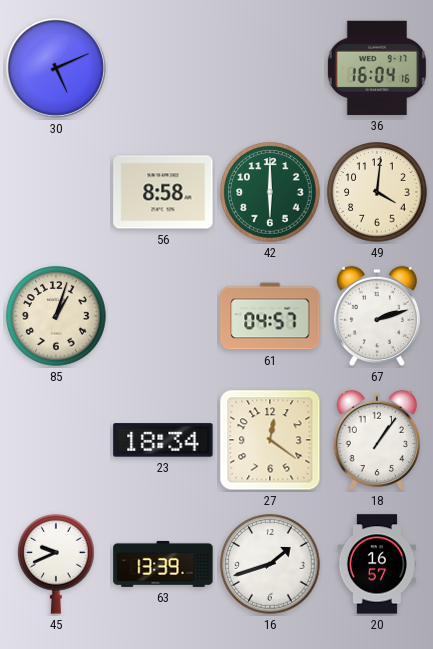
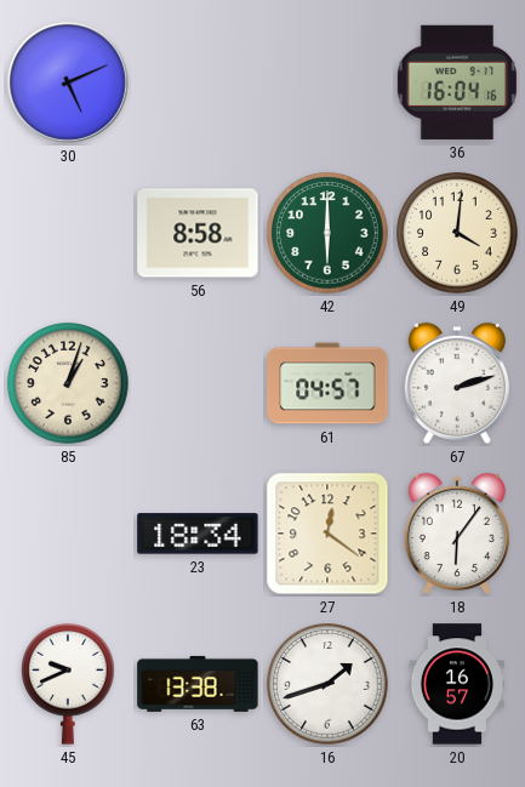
18: 1:06 -> 6:06
63: 13:39 -> 13:38
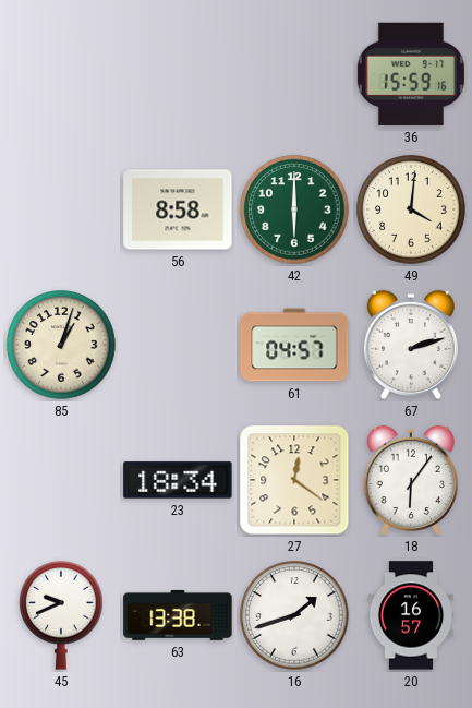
30: 5:11 -> none
36: 16:04 -> 15:59
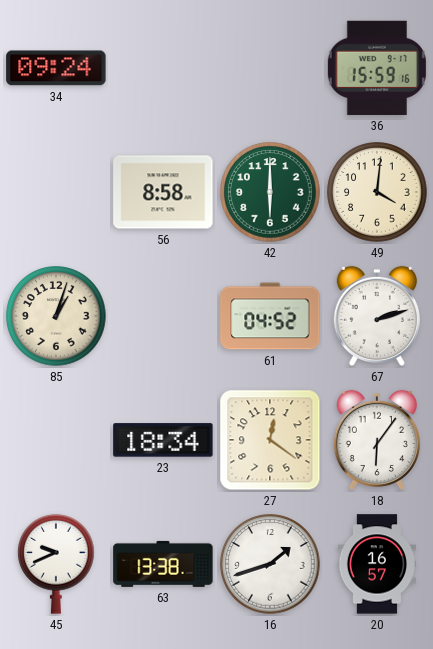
34: none -> 09:24
61: 04:57 -> 04:52
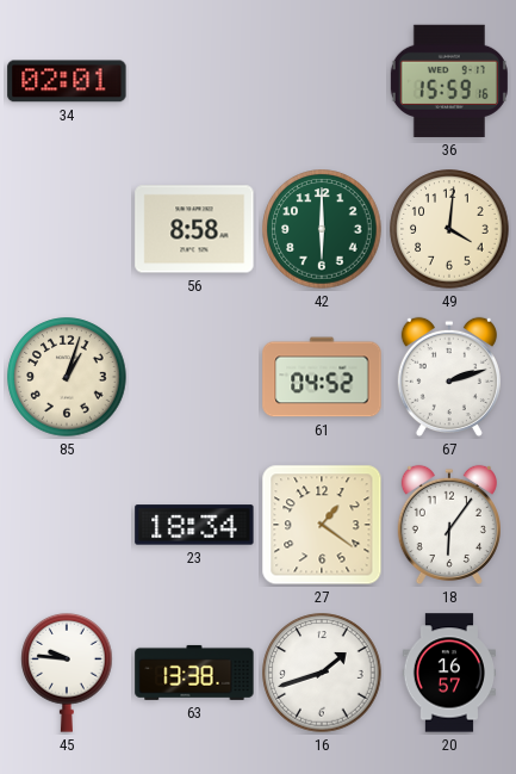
34: 09:24 -> 02:01
27: 12:21 -> 1:21
45: 9:41 -> 9:46
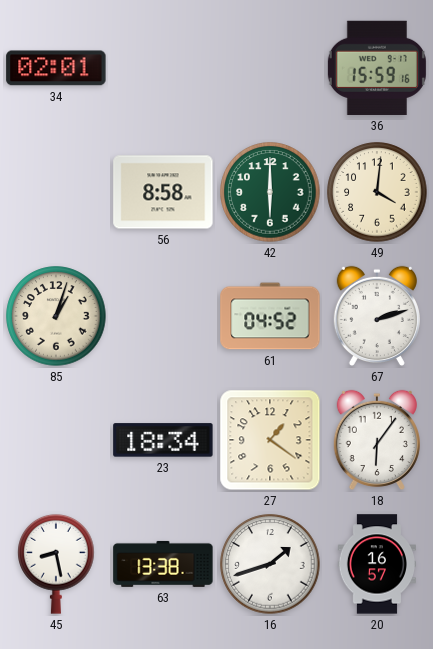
45: 9:46 -> 8:28
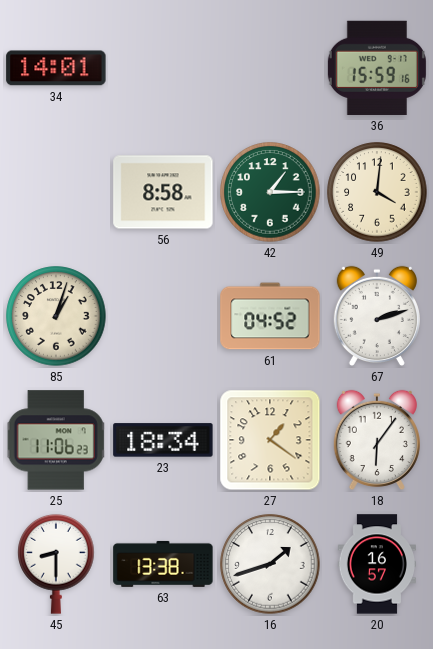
34: 02:01 -> 14:01
42: 6:00 -> 1:15
25: none -> 11:06
45: 8:28 -> 8:30
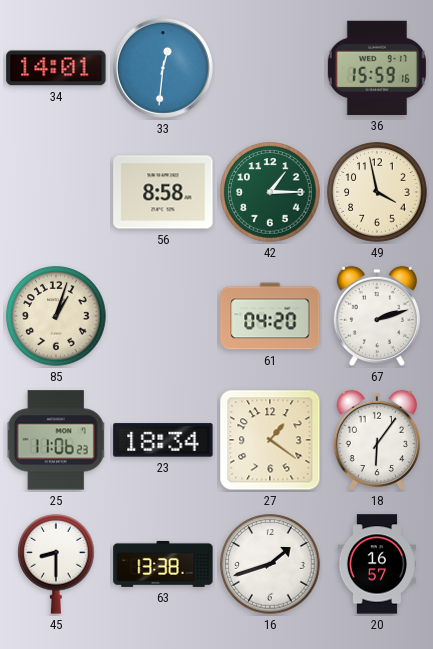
33: none -> 12:31
49: 4:01 -> 3:58
61: 04:52 -> 04:20
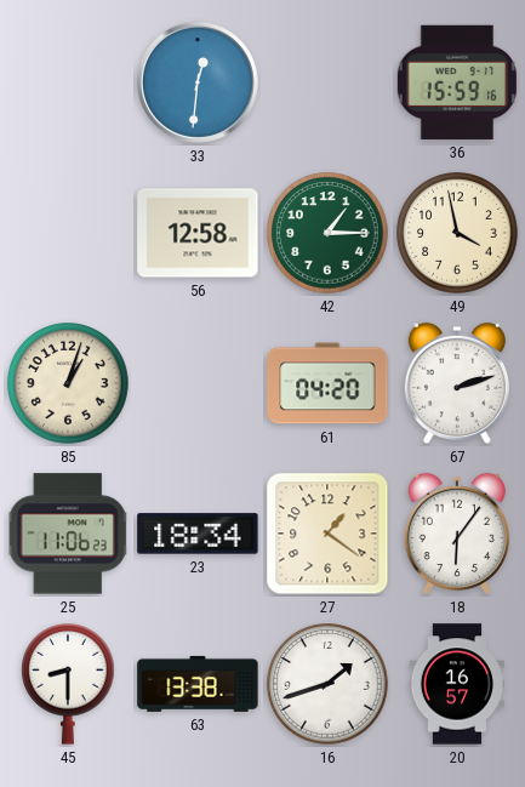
34: 14:01 -> none
56: 8:58 -> 12:58
